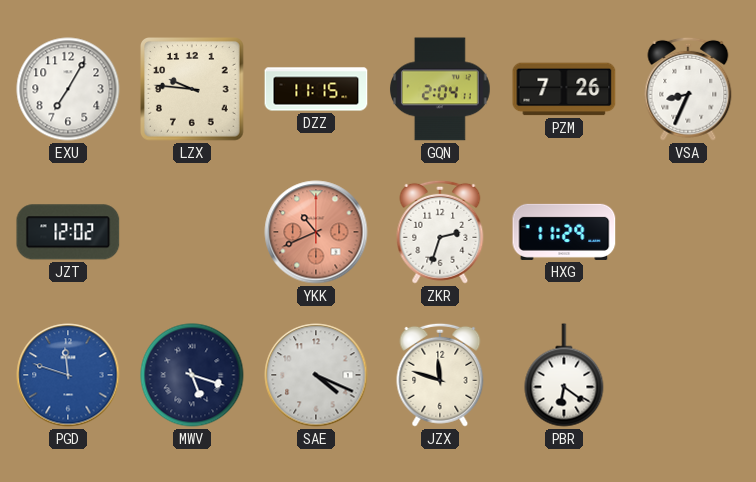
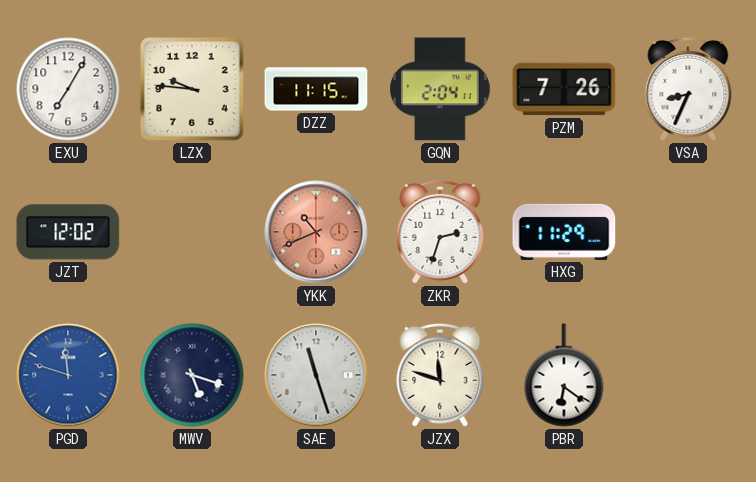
SAE: 4:19 -> 11:27
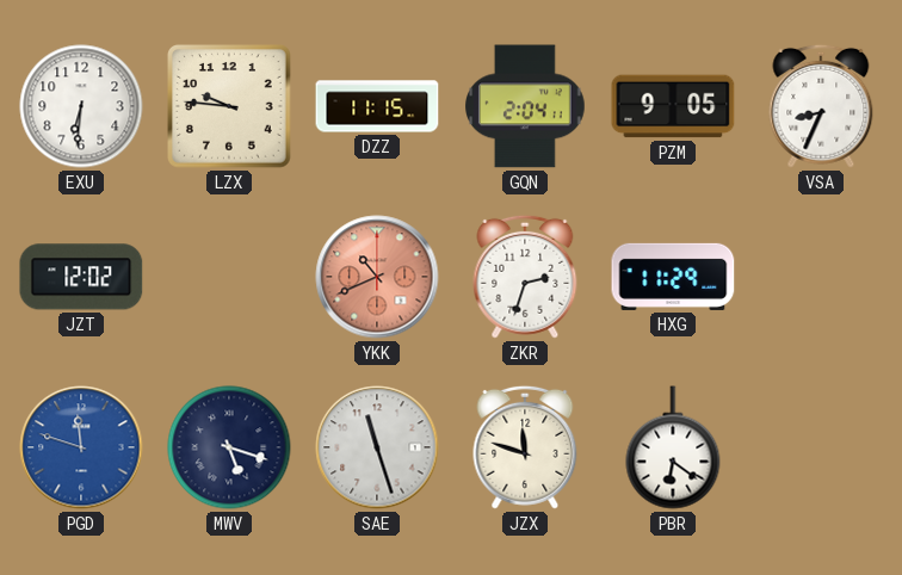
EXU: 7:05 -> 6:31
PZM: 7:26 -> 9:05
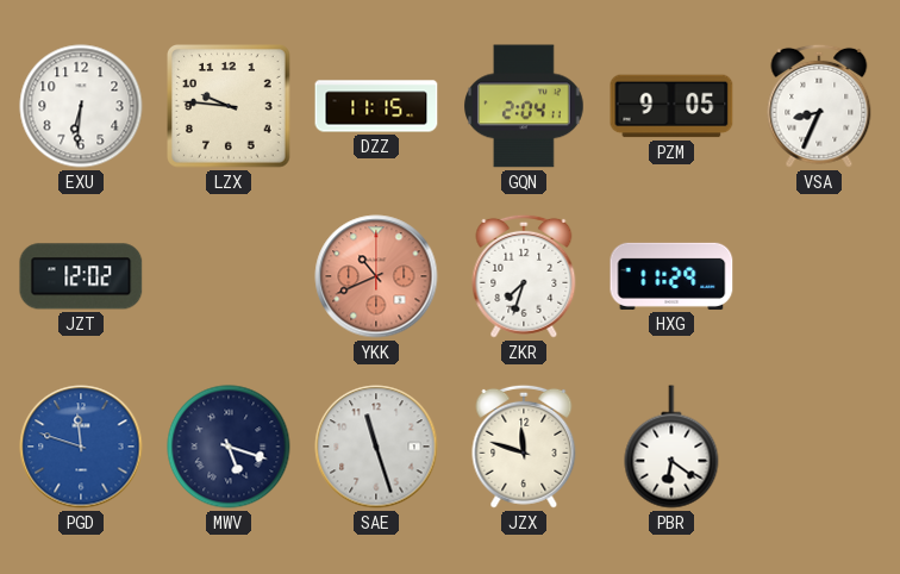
ZKR: 2:33 -> 7:33
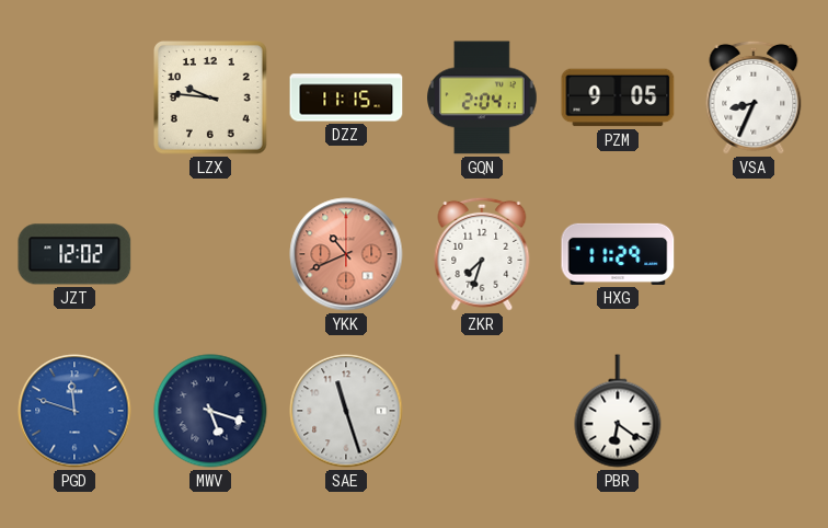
EXU: 6:31 -> none
JZX: 11:48 -> none
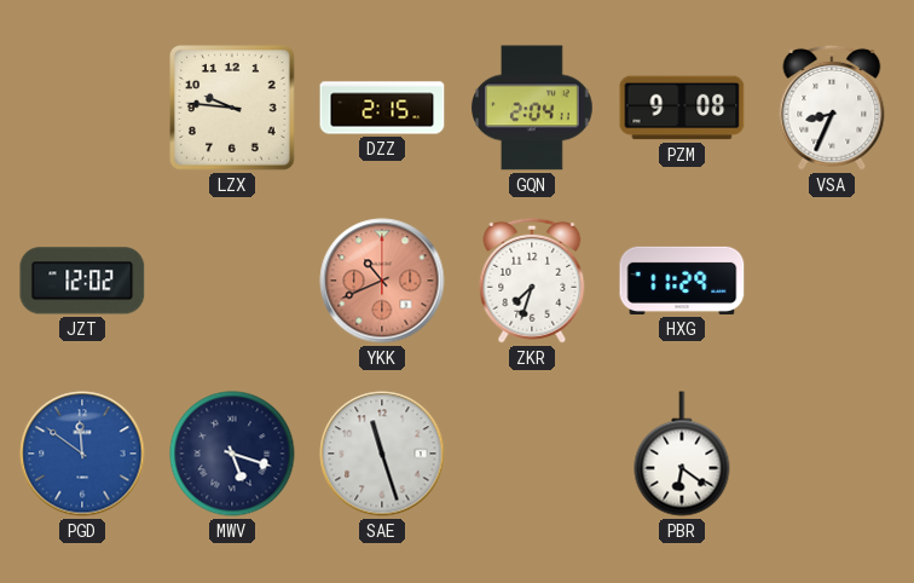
DZZ: 11:15 -> 2:15
PZM: 9:05 -> 9:08
PGD: 11:48 -> 11:51
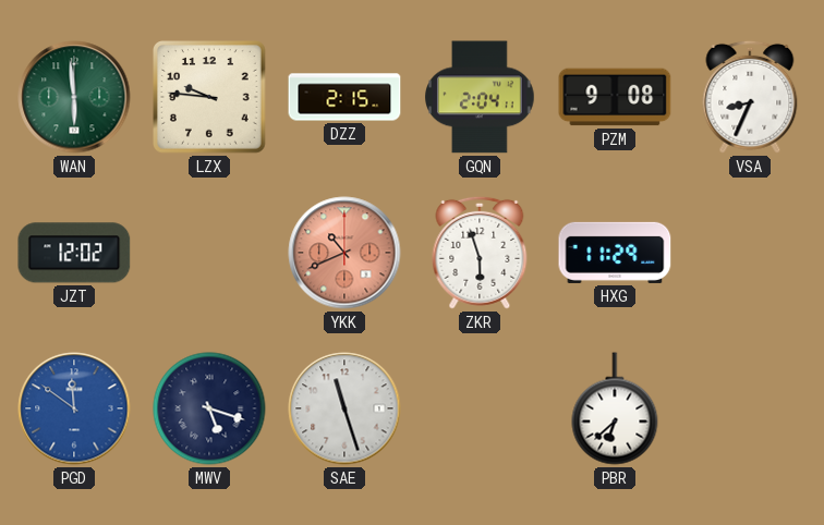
WAN: none -> 5:59
ZKR: 7:33 -> 5:57
PBR: 6:21 -> 6:38
